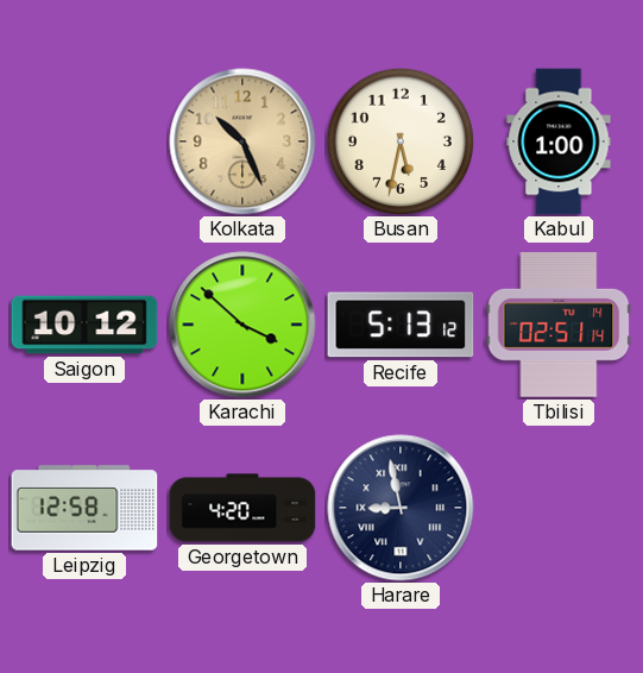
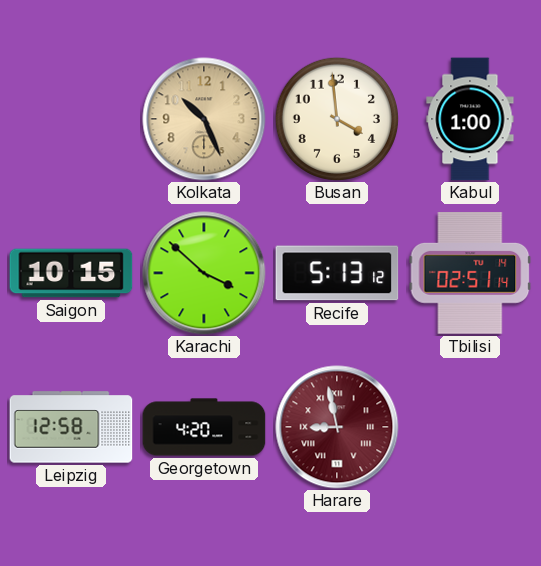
Busan: 5:32 -> 3:59
Saigon: 10:12 -> 10:15
Harare dial: navy -> burgundy
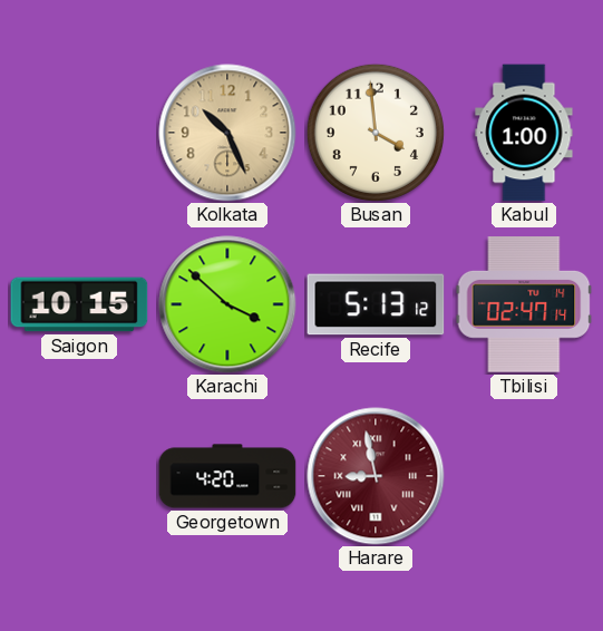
Tbilisi: 02:51 -> 02:47
Leipzig: 12:58 -> none
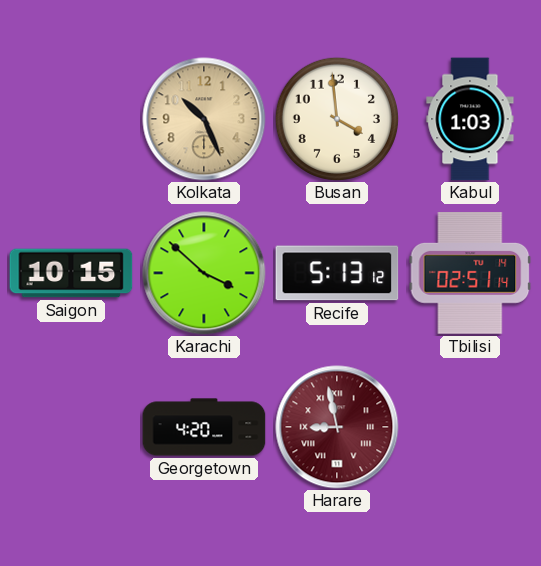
Kabul: 1:00 -> 1:03
Tbilisi: 02:47 -> 02:51
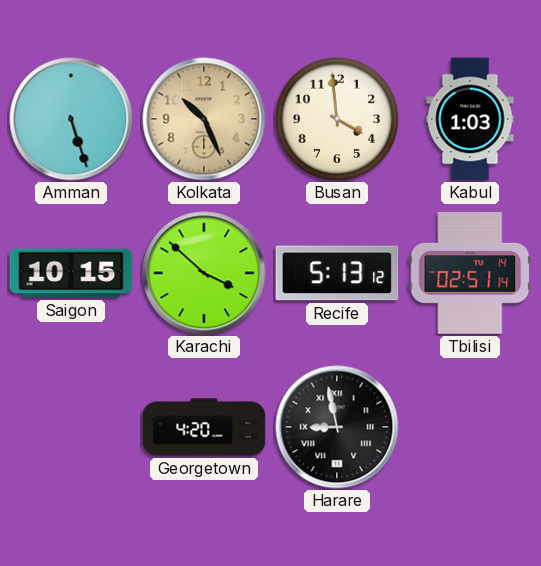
Amman: none -> 5:27
Harare dial: burgundy -> black
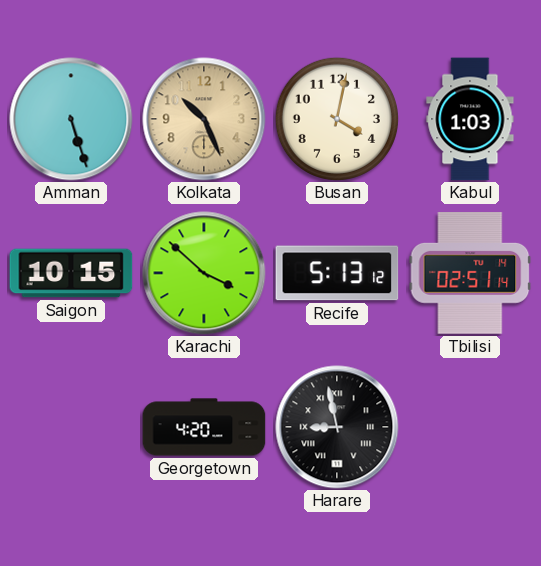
Busan: 3:59 -> 4:02
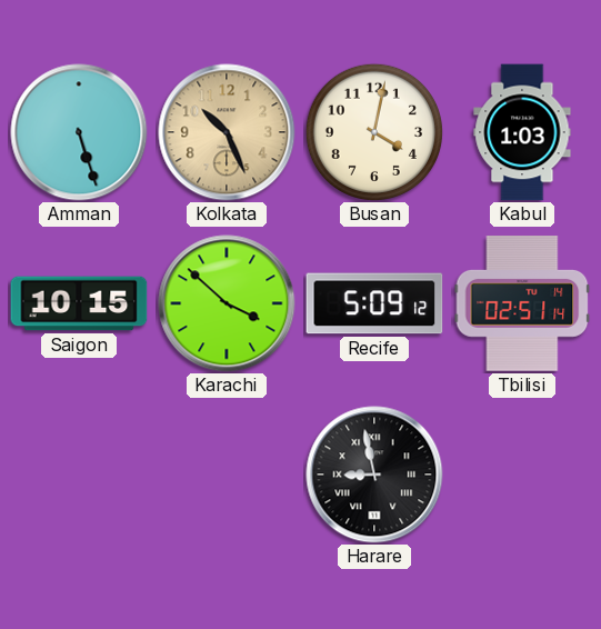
Recife: 5:13 -> 5:09
Georgetown: 4:20 -> none
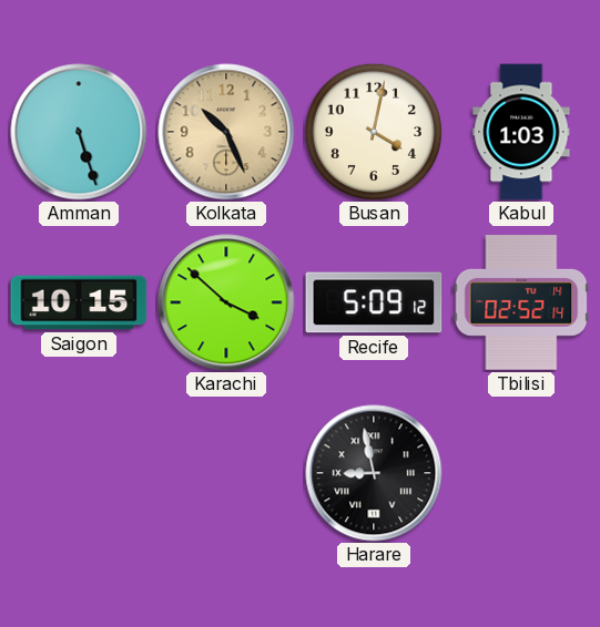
Tbilisi: 02:51 -> 02:52
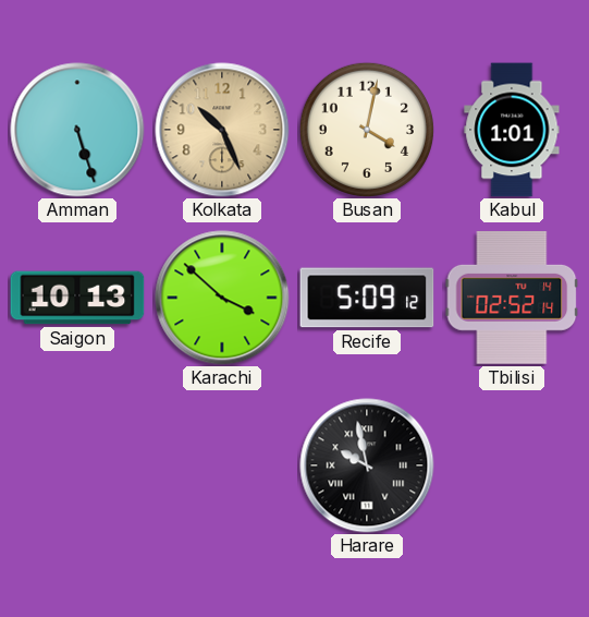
Kabul: 1:03 -> 1:01
Saigon: 10:15 -> 10:13
Harare: 8:58 -> 9:58
